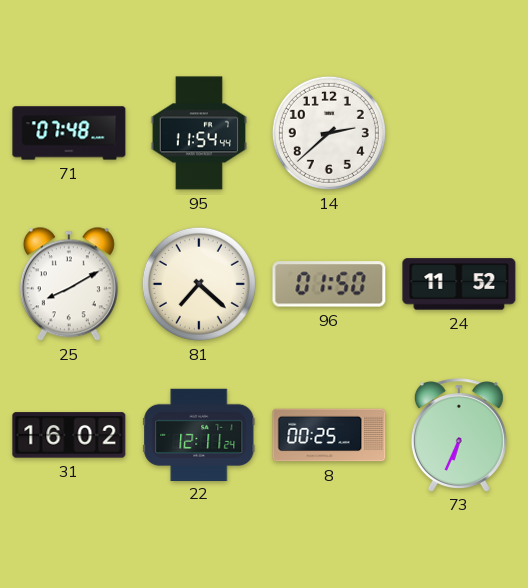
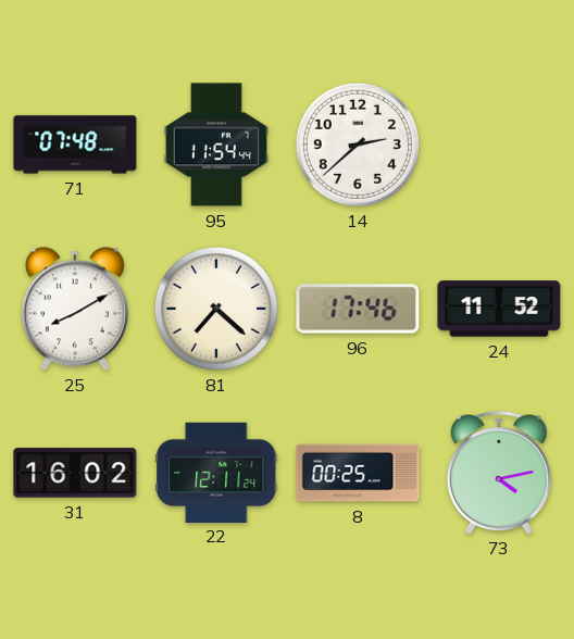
96: 01:50 -> 17:46
73: 6:34 -> 4:13
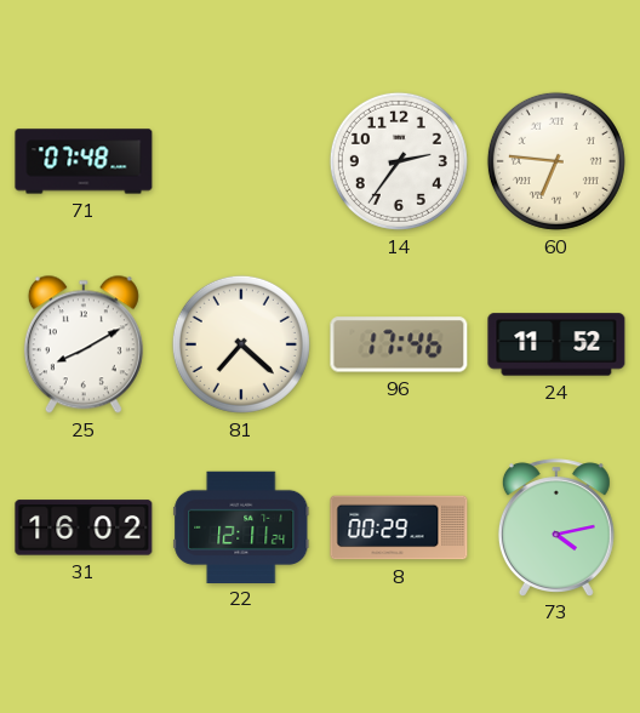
95: 11:54 -> none
14: 2:38 -> 2:36
60: none -> 6:46
8: 00:25 -> 00:29
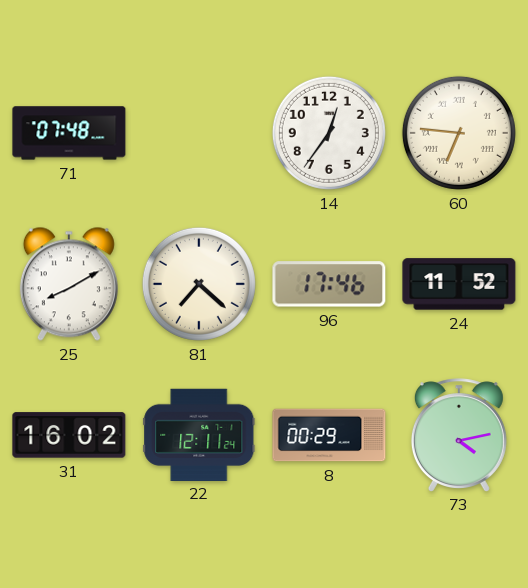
14: 2:36 -> 12:36
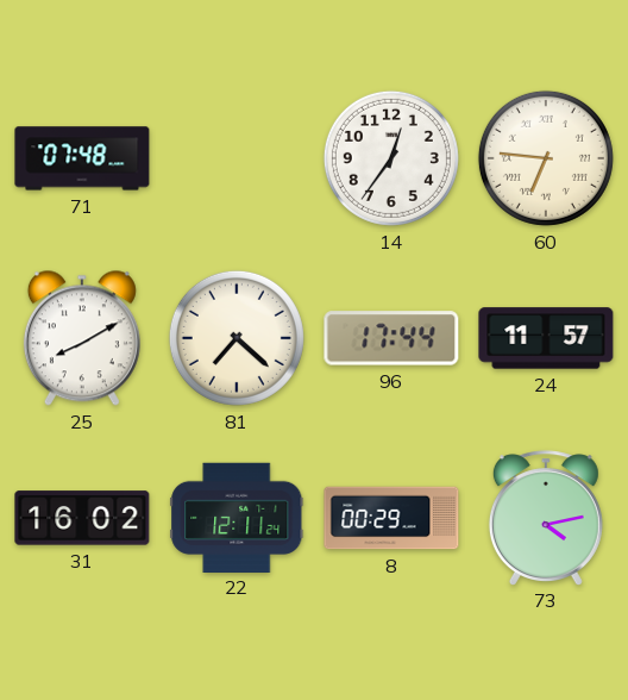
96: 17:46 -> 17:44
24: 11:52 -> 11:57
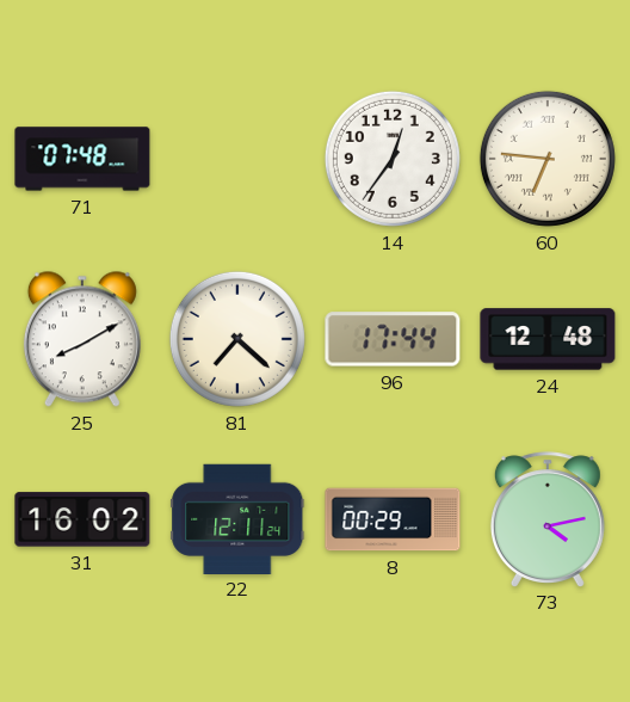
24: 11:57 -> 12:48
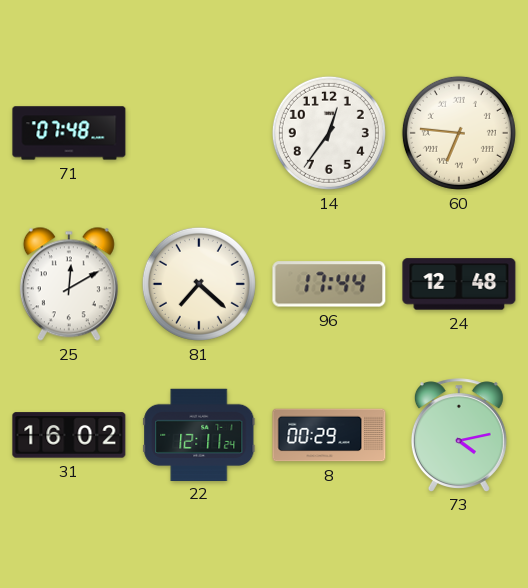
25: 8:10 -> 12:10
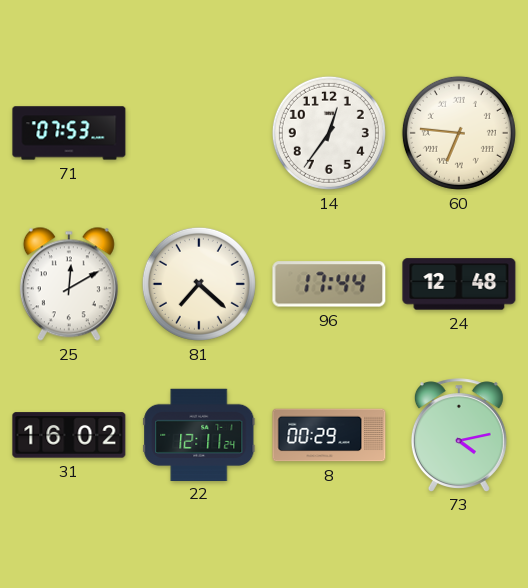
71: 07:48 -> 07:53
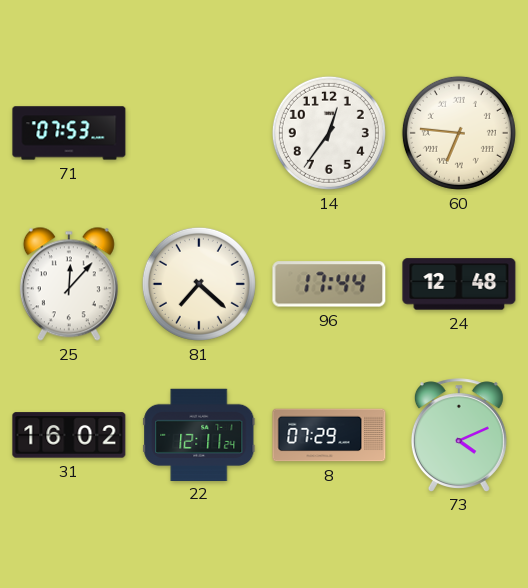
25: 12:10 -> 12:07
8: 00:29 -> 07:29
73: 4:13 -> 4:11
